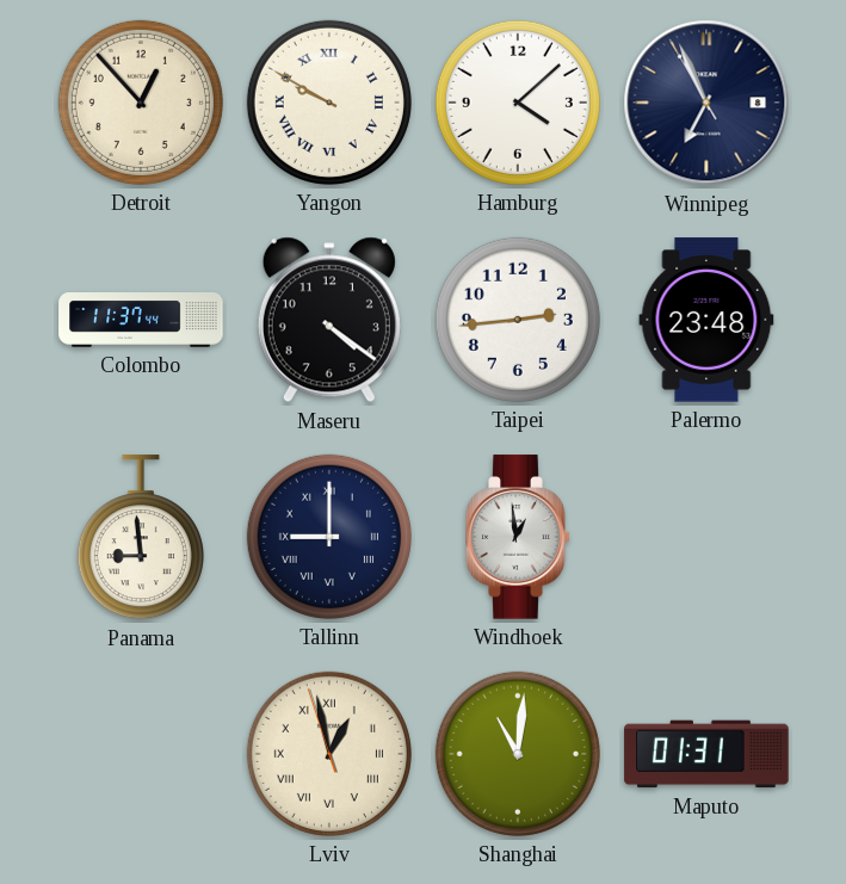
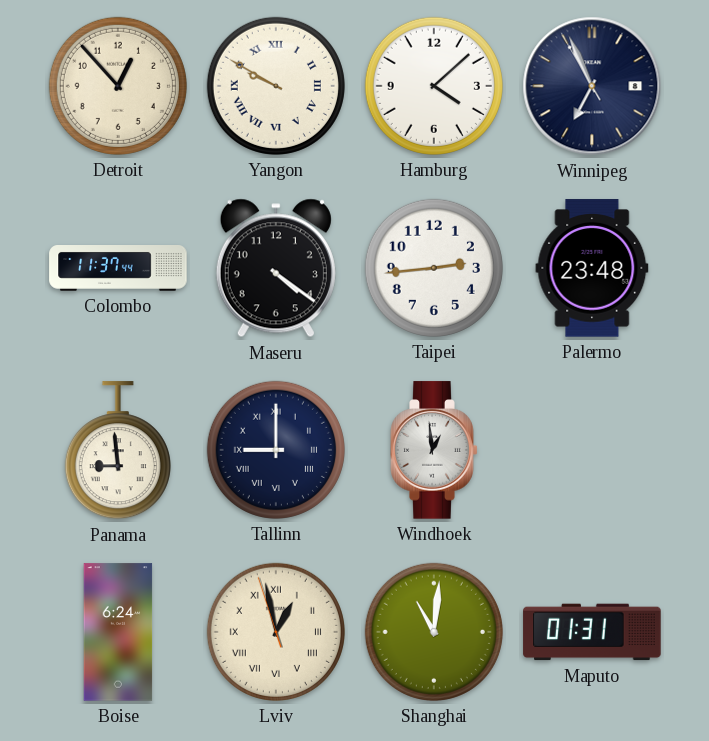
Boise: none -> 6:24
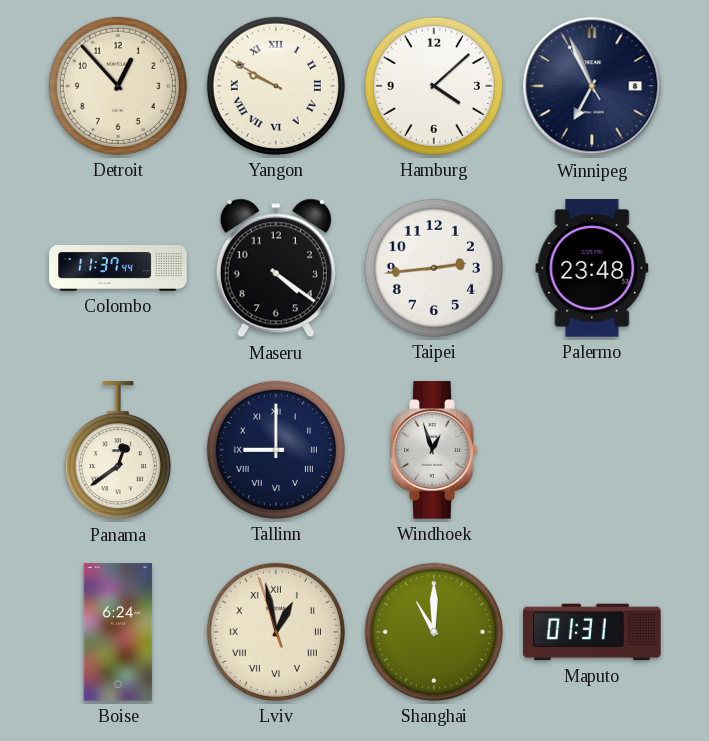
Panama: 8:59 -> 12:39
Windhoek: 12:59 -> 12:57
Shanghai: 11:01 -> 11:00
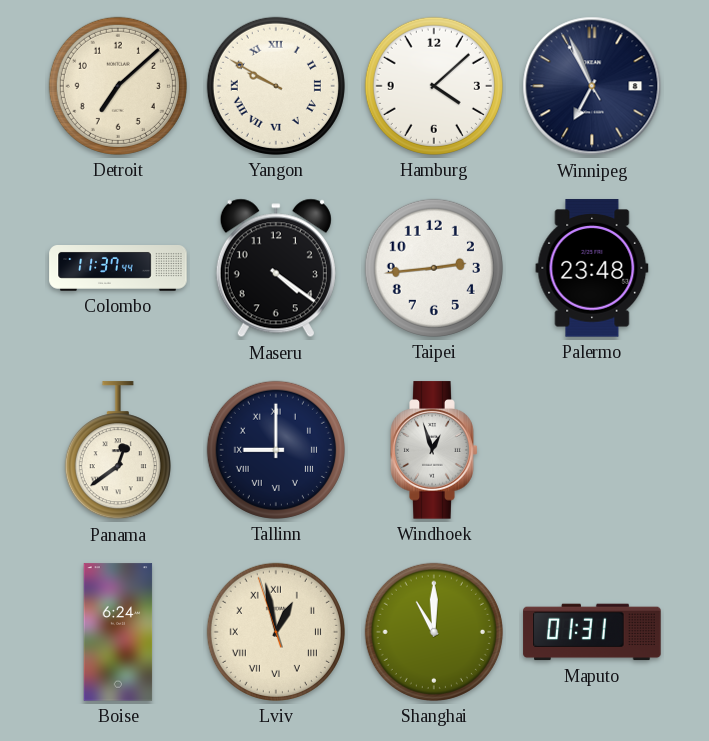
Detroit: 12:53 -> 7:08
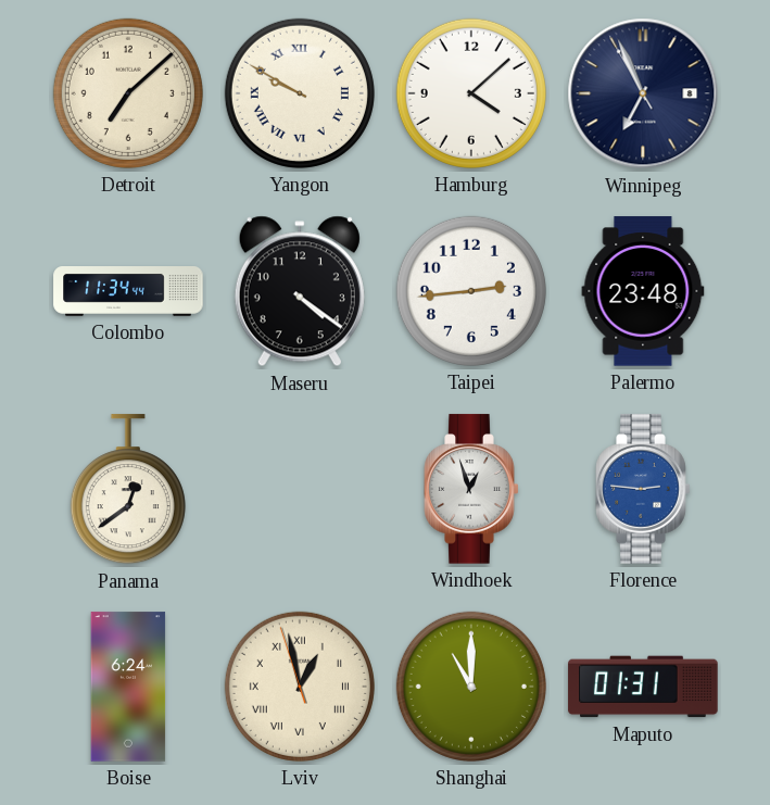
Colombo: 11:37 -> 11:34
Tallinn: 9:00 -> none
Florence: none -> 2:46
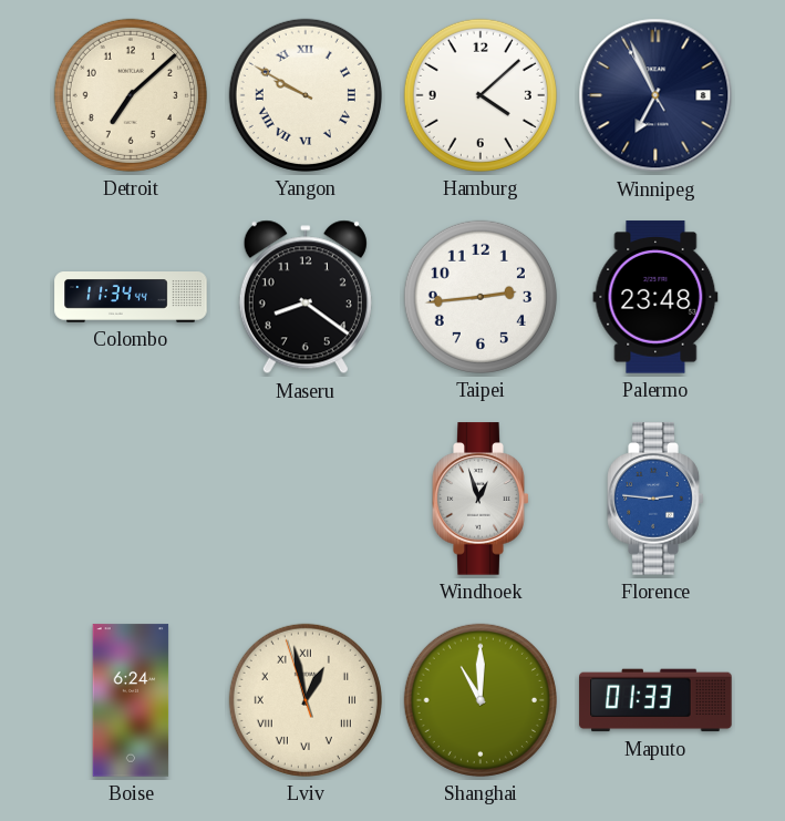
Maseru: 4:21 -> 8:21
Panama: 12:39 -> none
Maputo: 01:31 -> 01:33
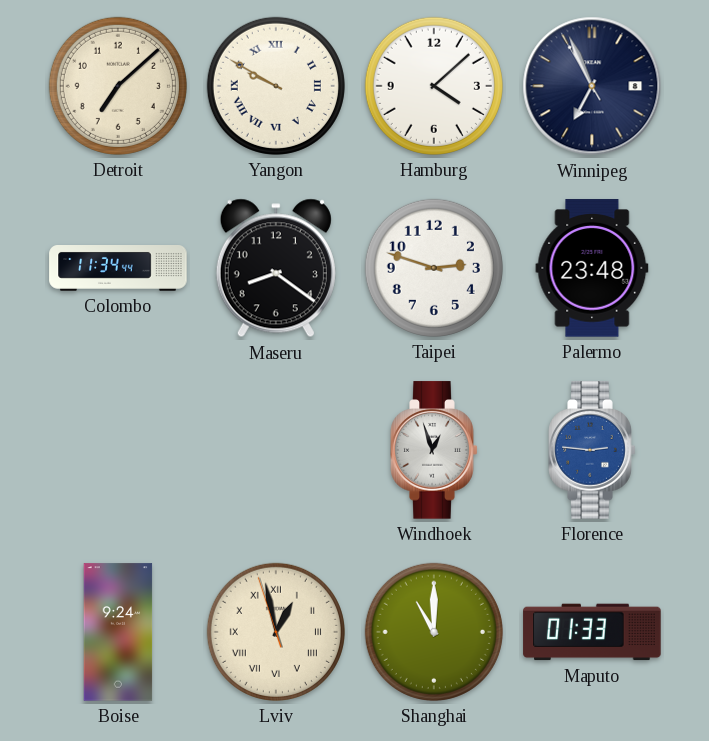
Taipei: 2:44 -> 2:48
Boise: 6:24 -> 9:24
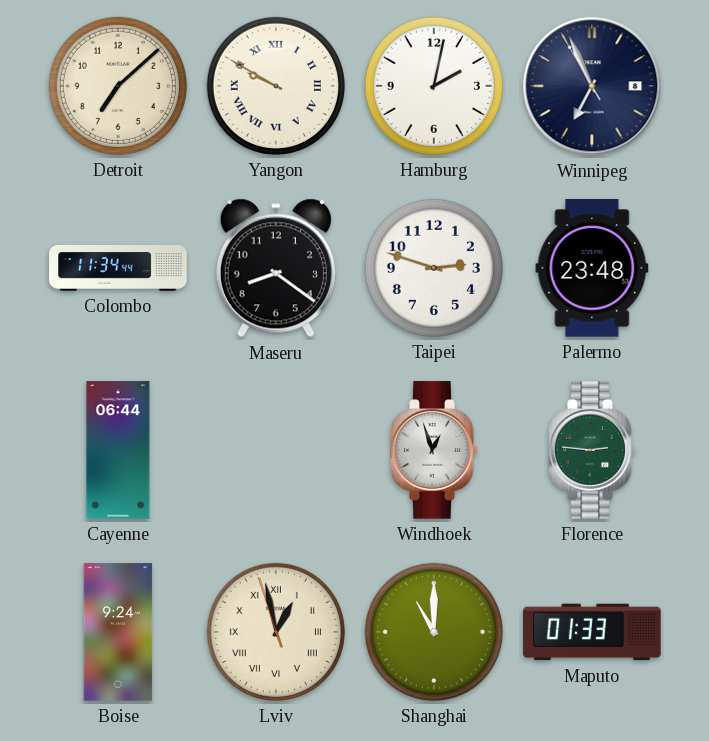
Hamburg: 4:08 -> 2:02
Cayenne: none -> 06:44
Florence dial: blue -> green
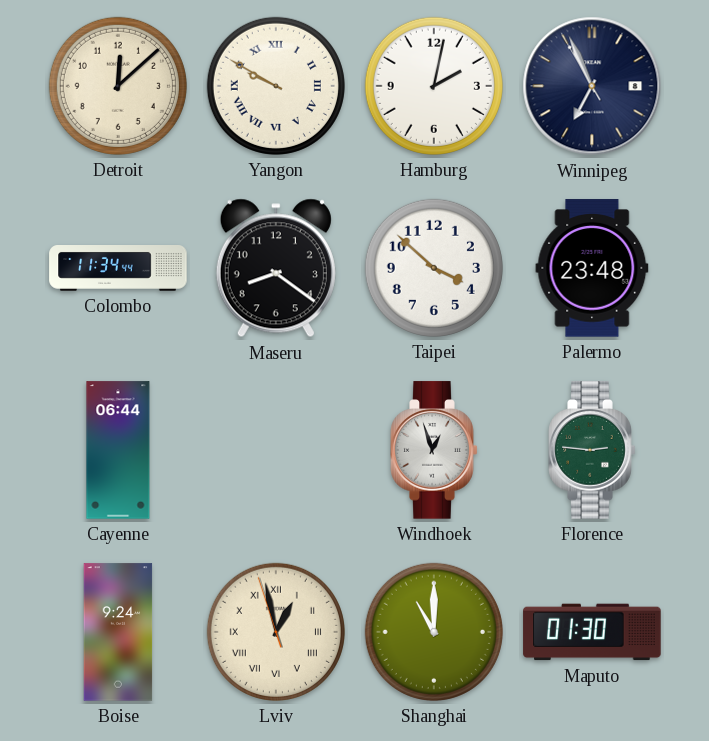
Detroit: 7:08 -> 12:08
Taipei: 2:48 -> 3:52
Maputo: 01:33 -> 01:30
